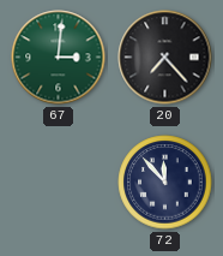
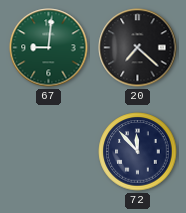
67: 3:01 -> 9:01
20: 7:23 -> 7:22
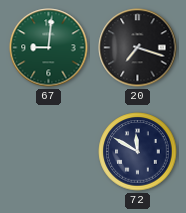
20: 7:22 -> 7:18
72: 11:53 -> 11:50
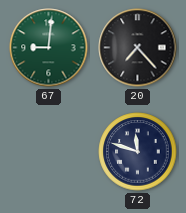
20: 7:18 -> 7:23
72: 11:50 -> 11:48
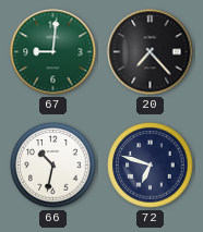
66: none -> 10:32
72: 11:48 -> 6:48
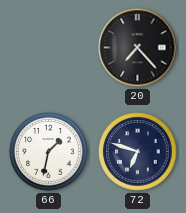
67: 9:01 -> none
66: 10:32 -> 1:32
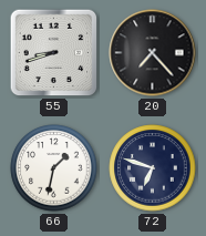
55: none -> 8:42
